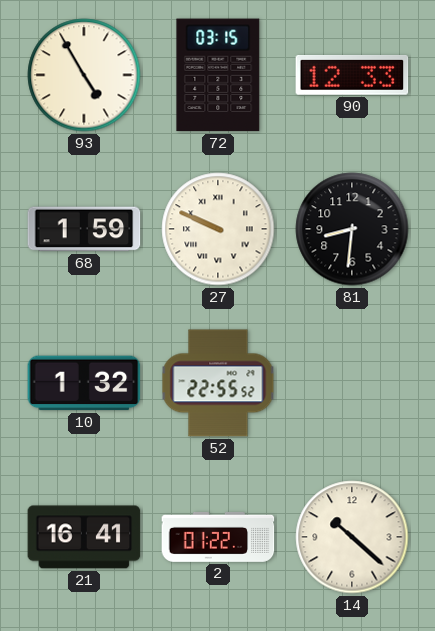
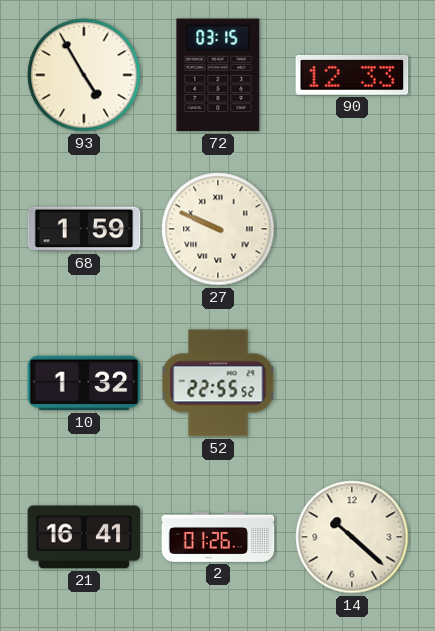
81: 8:31 -> none
2: 01:22 -> 01:26
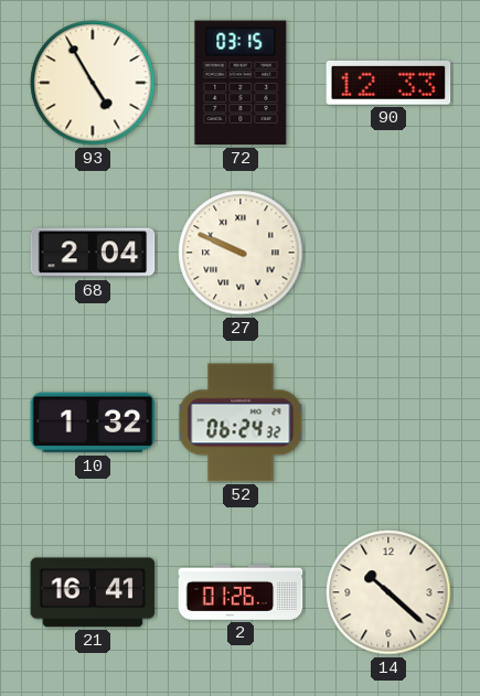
68: 1:59 -> 2:04
52: 22:55 -> 06:24
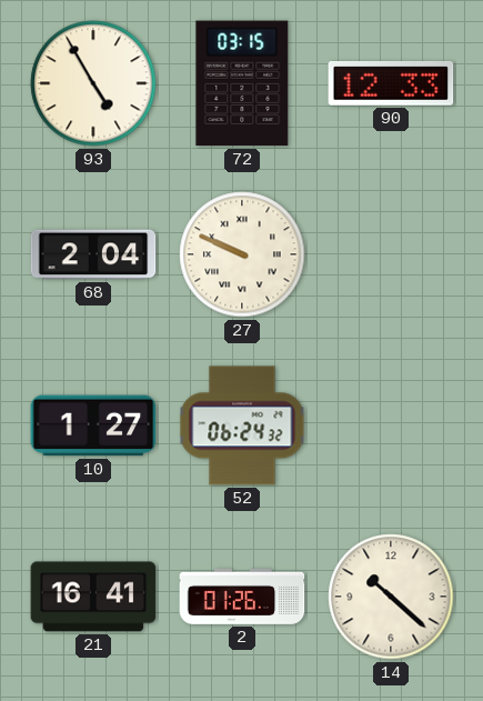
10: 1:32 -> 1:27
